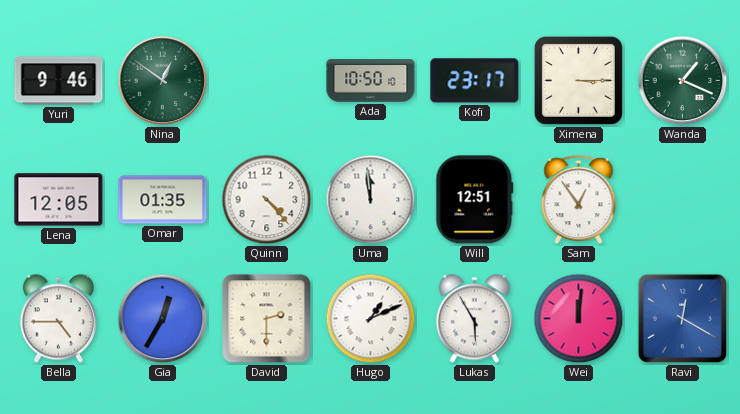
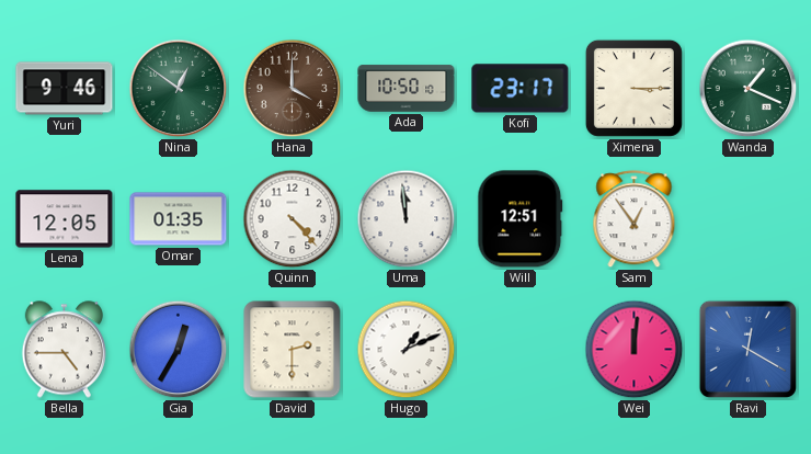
Hana: none -> 4:00
Lukas: 5:55 -> none
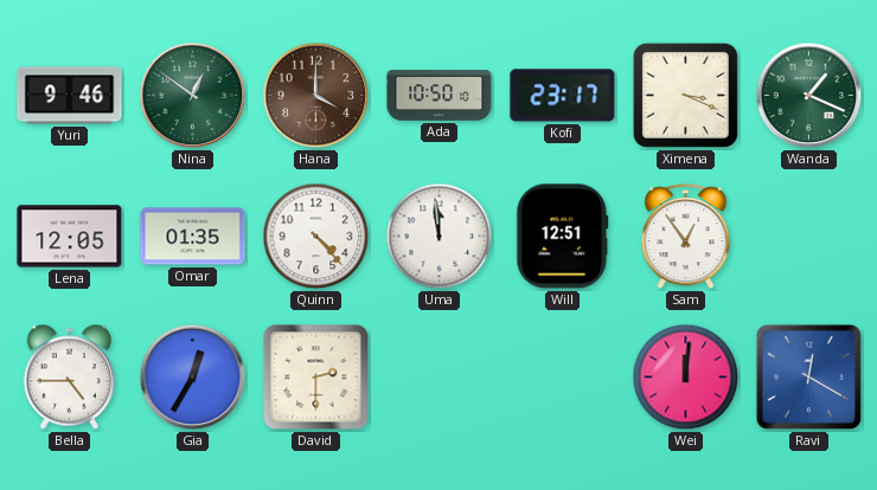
Ximena: 3:15 -> 3:19
Hugo: 1:11 -> none
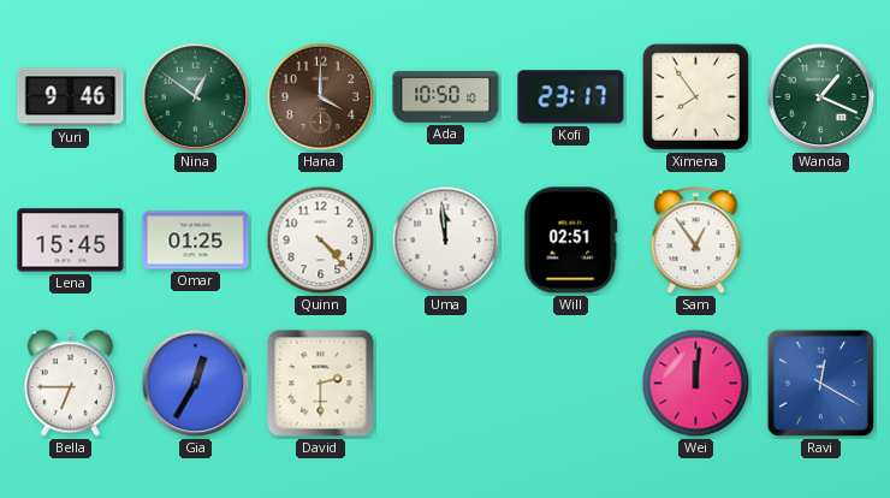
Ximena: 3:19 -> 7:54
Lena: 12:05 -> 15:45
Omar: 01:35 -> 01:25
Will: 12:51 -> 02:51
Bella: 4:45 -> 6:45
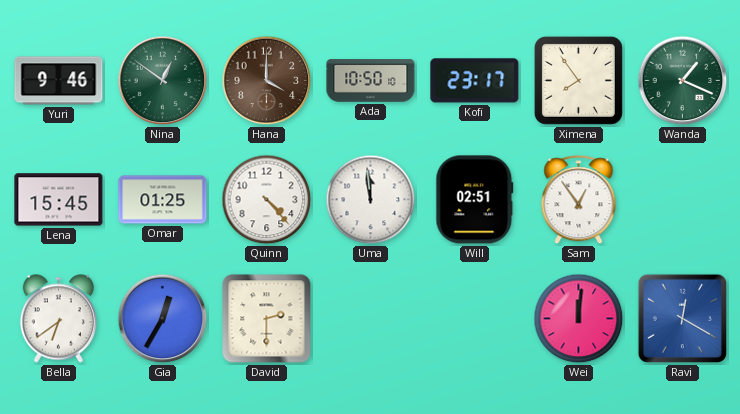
Bella: 6:45 -> 6:39
